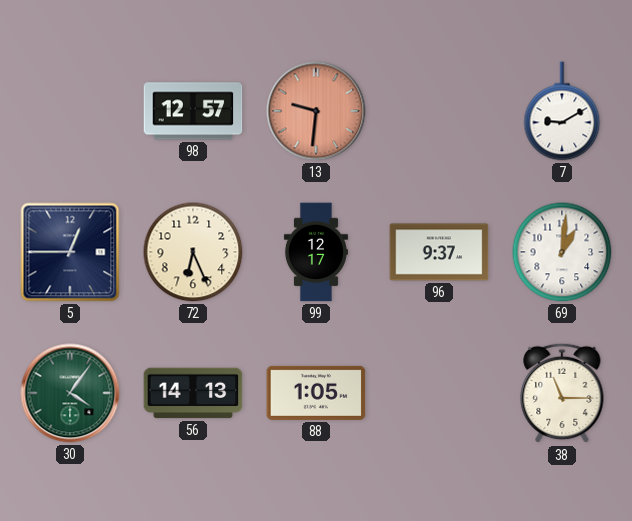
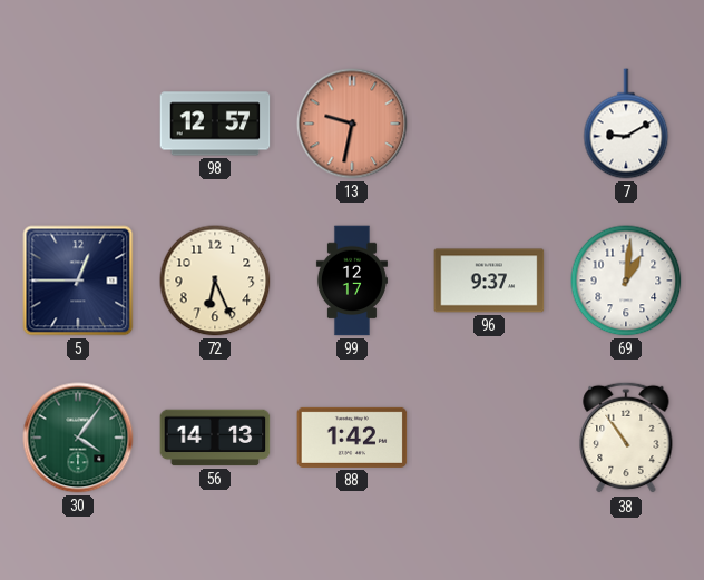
13: 9:31 -> 9:32
88: 1:05 -> 1:42
38: 11:15 -> 10:54
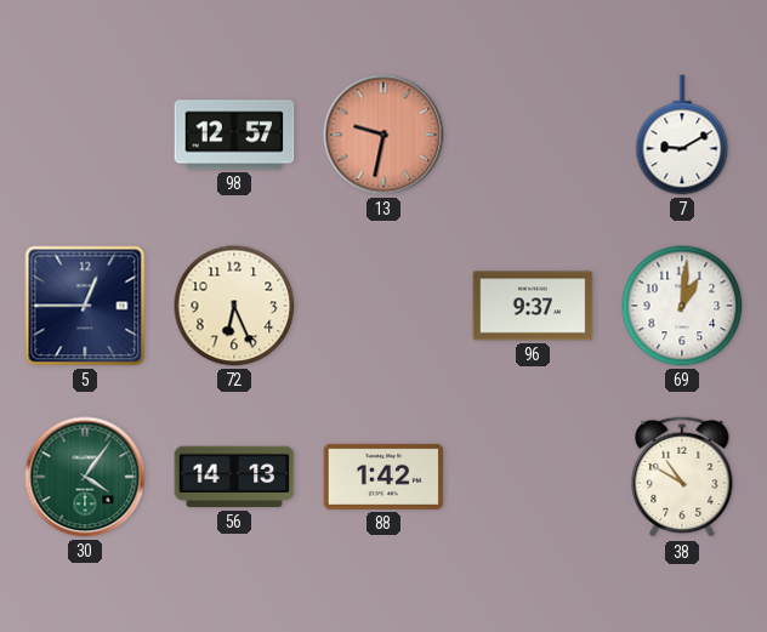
99: 12:17 -> none
38: 10:54 -> 10:50
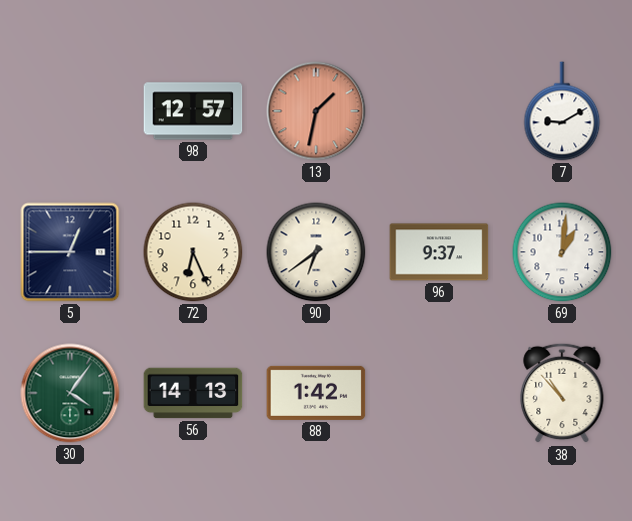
13: 9:32 -> 1:32
90: none -> 6:39
38: 10:50 -> 10:53
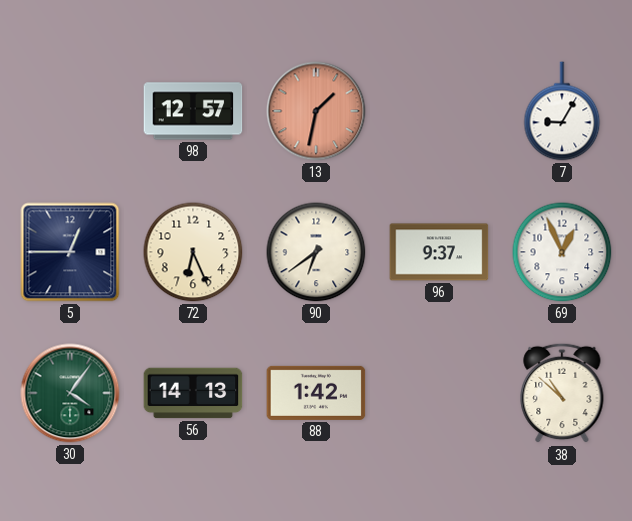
7: 9:10 -> 9:05
69: 1:01 -> 12:56
38: 10:53 -> 10:52
